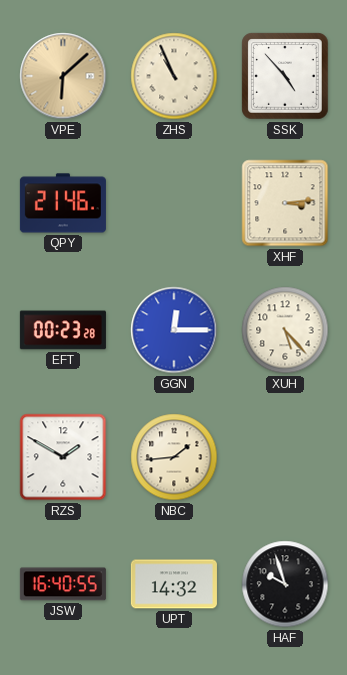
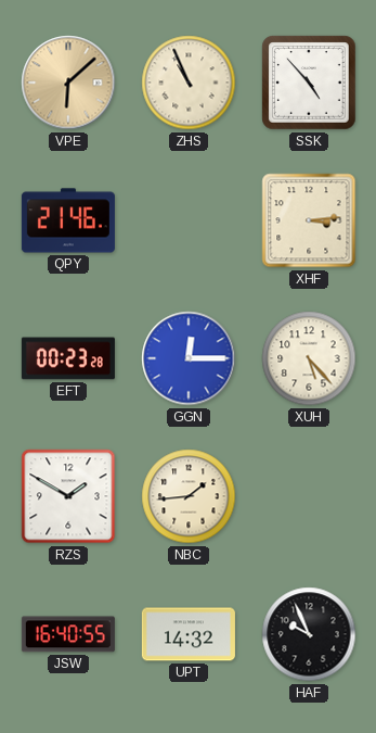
HAF: 9:57 -> 9:56
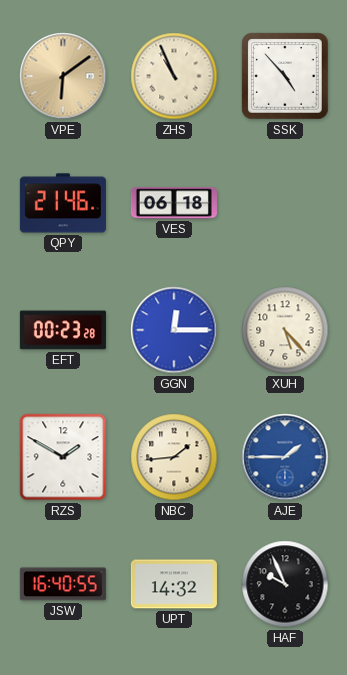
VPE: 6:08 -> 6:09
VES: none -> 06:18
XHF: 3:14 -> none
AJE: none -> 1:45
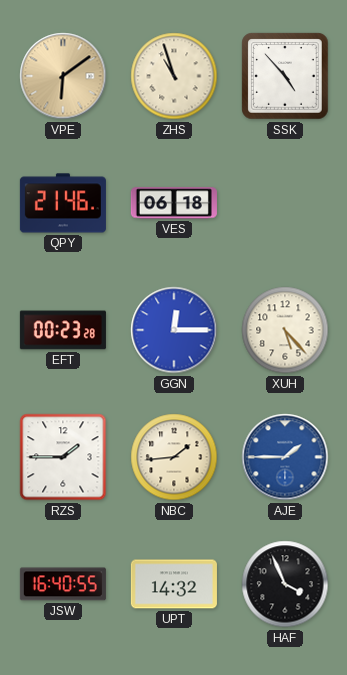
ZHS: 10:56 -> 10:57
RZS: 1:50 -> 1:45
HAF: 9:56 -> 3:56
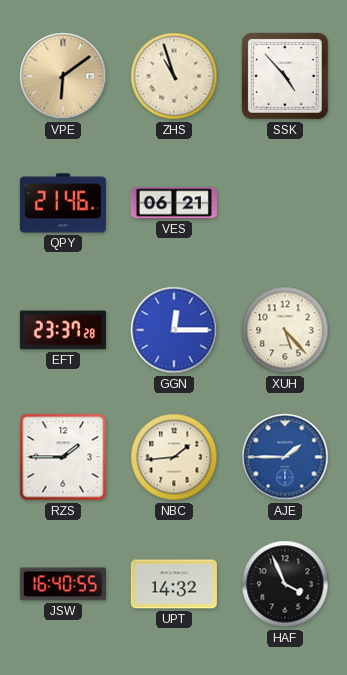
VES: 06:18 -> 06:21
EFT: 00:23 -> 23:37
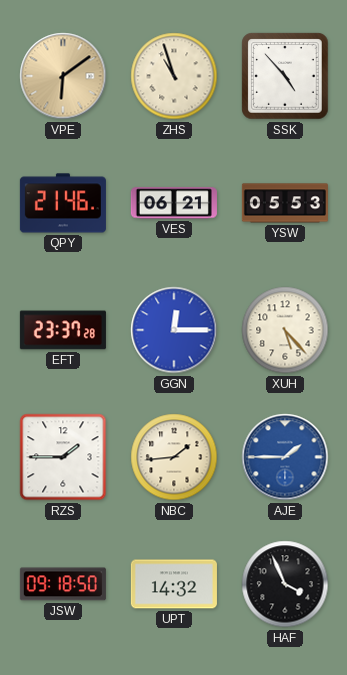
YSW: none -> 05:53
JSW: 16:40 -> 09:18
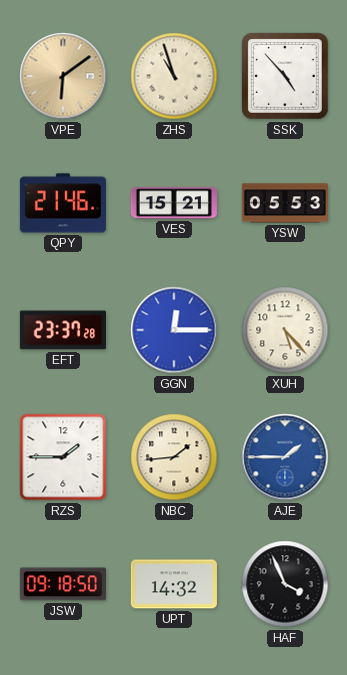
VES: 06:21 -> 15:21
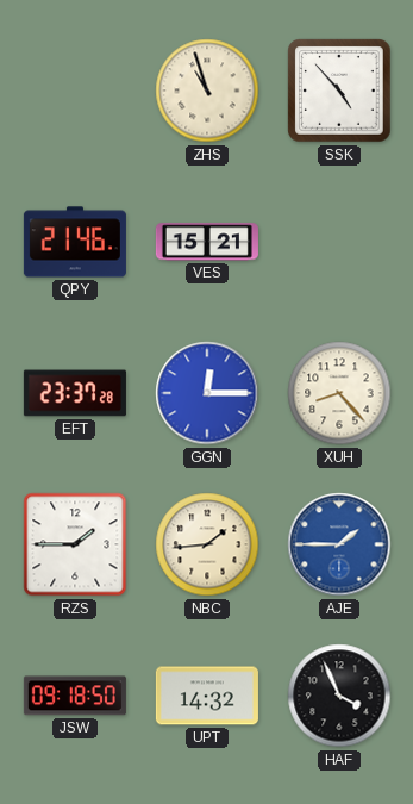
VPE: 6:09 -> none
YSW: 05:53 -> none
XUH: 5:23 -> 8:23
